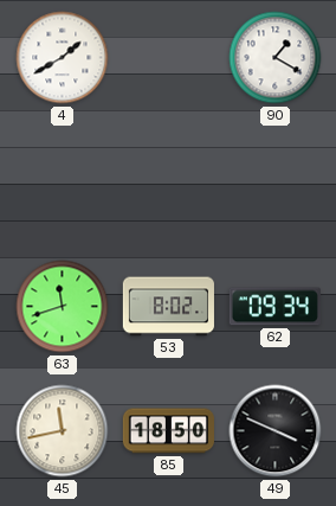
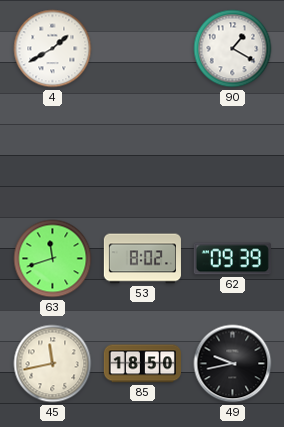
62: 09:34 -> 09:39
49: 3:49 -> 9:43
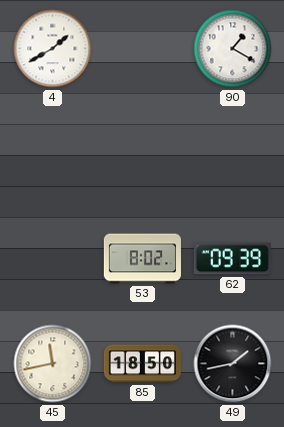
63: 11:42 -> none
49: 9:43 -> 1:43
